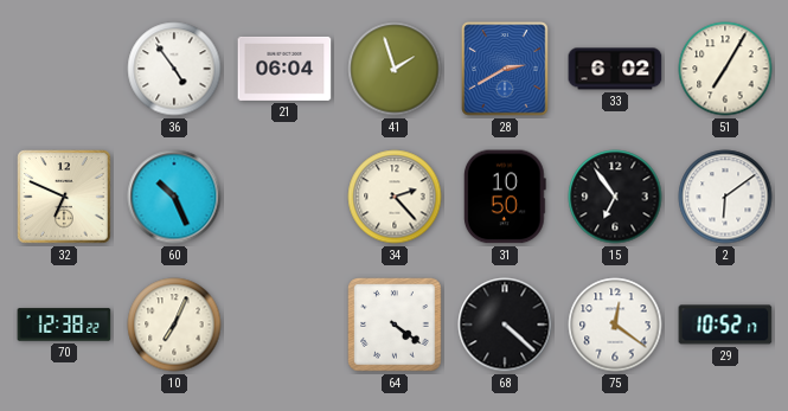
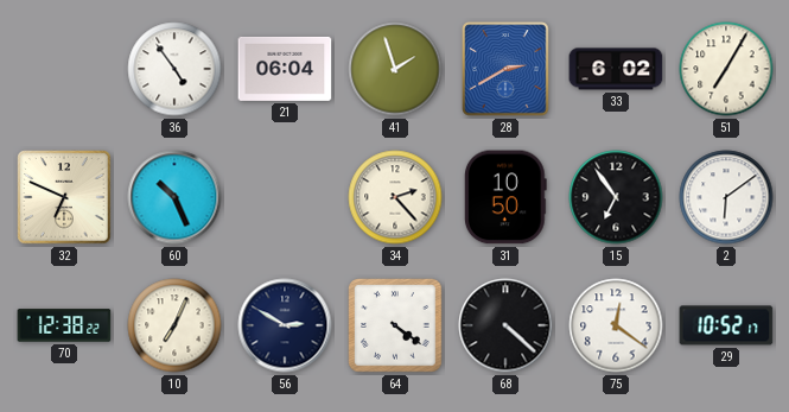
56: none -> 2:50
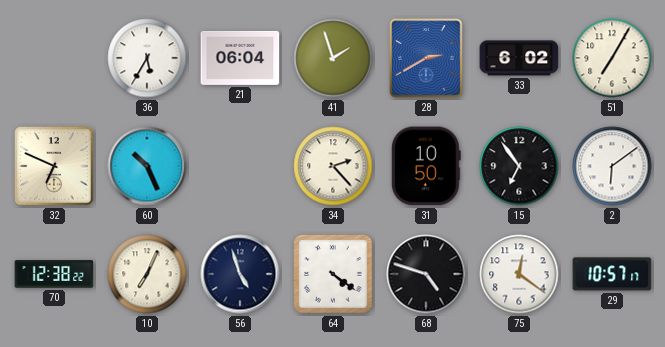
36: 4:54 -> 5:35
56: 2:50 -> 4:57
68: 4:22 -> 4:48
29: 10:52 -> 10:57
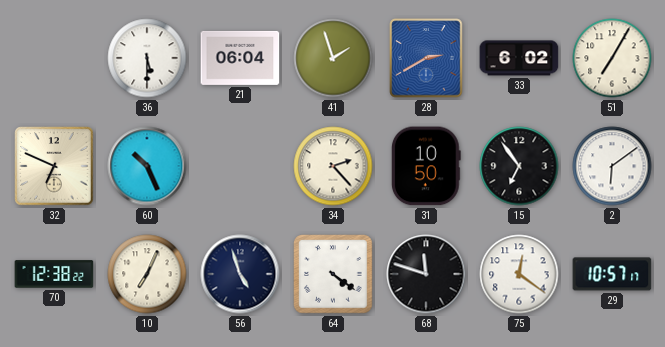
36: 5:35 -> 5:30
68: 4:48 -> 11:48
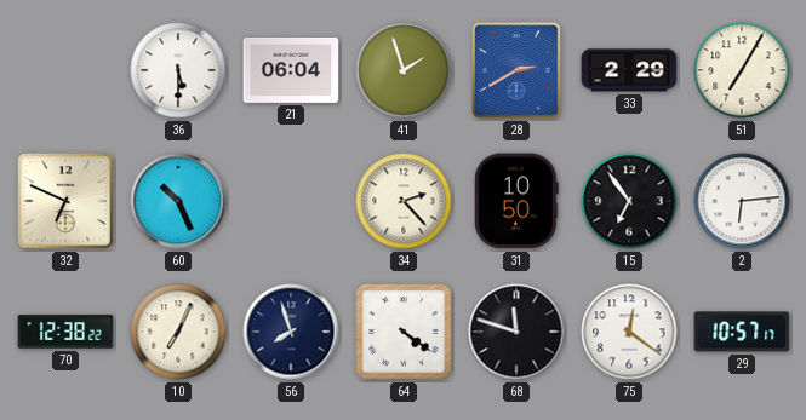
33: 6:02 -> 2:29
2: 6:09 -> 6:14
56: 4:57 -> 7:57
